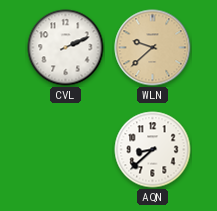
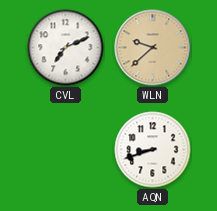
CVL: 2:11 -> 7:11
AQN: 8:38 -> 8:42
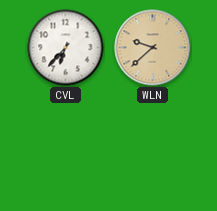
CVL: 7:11 -> 6:37
AQN: 8:42 -> none
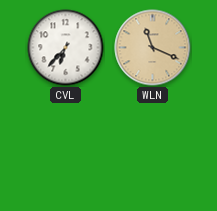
WLN: 9:38 -> 11:19
